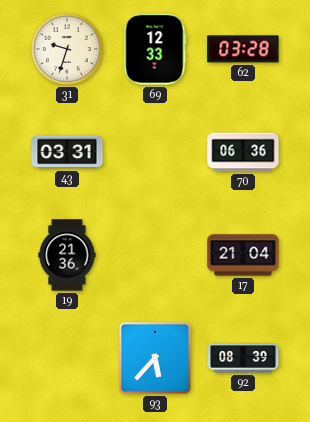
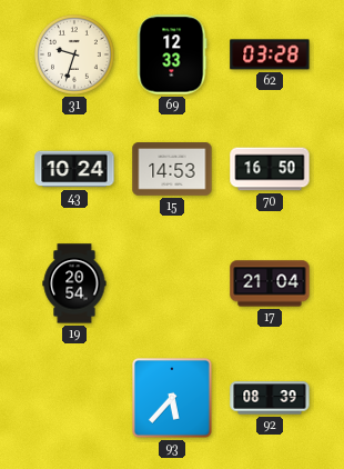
43: 03:31 -> 10:24
15: none -> 14:53
70: 06:36 -> 16:50
19: 21:36 -> 20:54
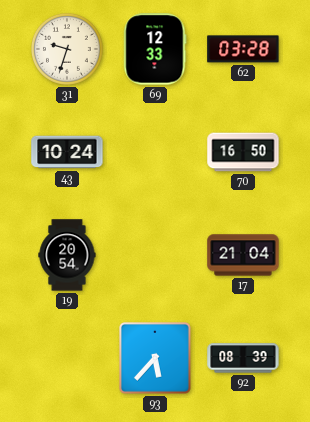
15: 14:53 -> none
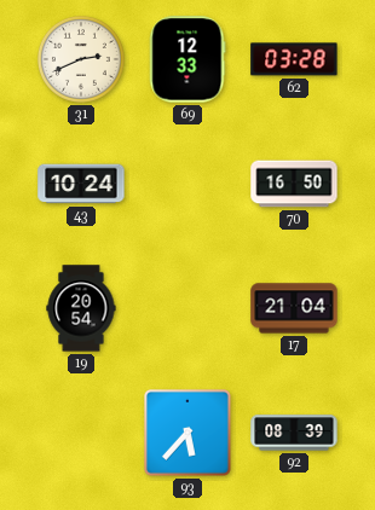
31: 9:33 -> 2:41
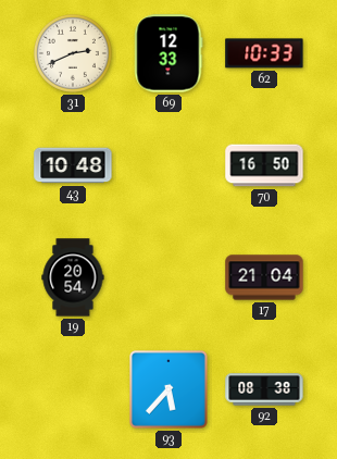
62: 03:28 -> 10:33
43: 10:24 -> 10:48
92: 08:39 -> 08:38
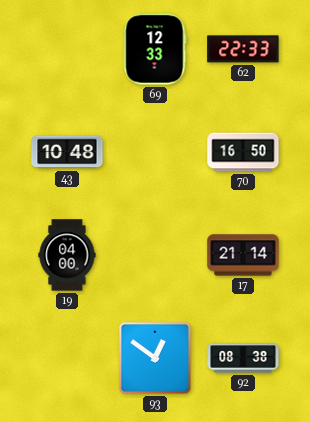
31: 2:41 -> none
62: 10:33 -> 22:33
19: 20:54 -> 04:00
17: 21:04 -> 21:14
93: 5:37 -> 12:51
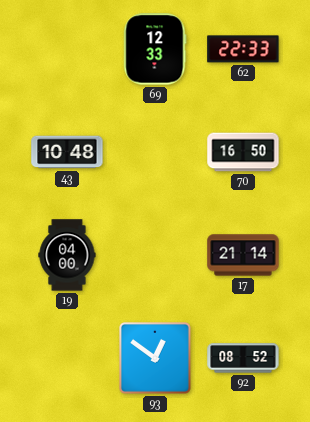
92: 08:38 -> 08:52
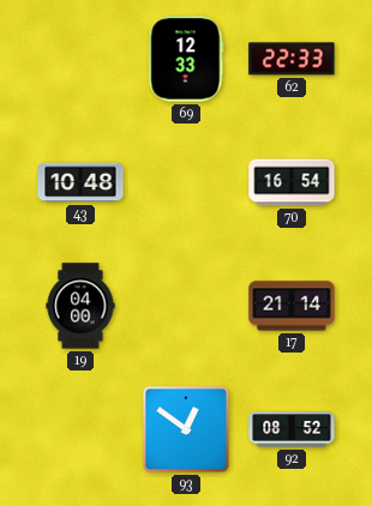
70: 16:50 -> 16:54
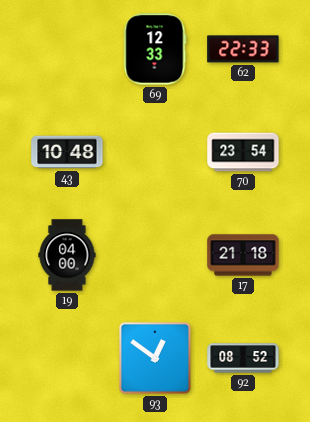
70: 16:54 -> 23:54
17: 21:14 -> 21:18
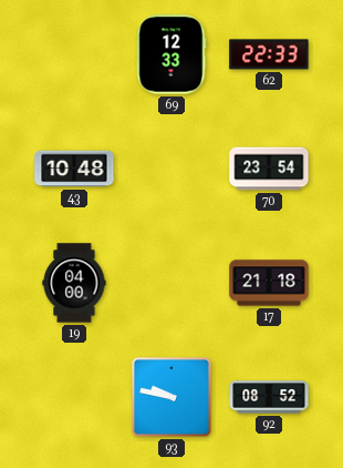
93: 12:51 -> 9:47
